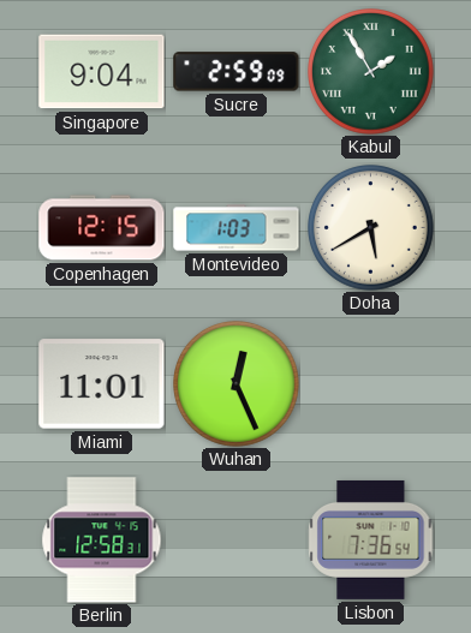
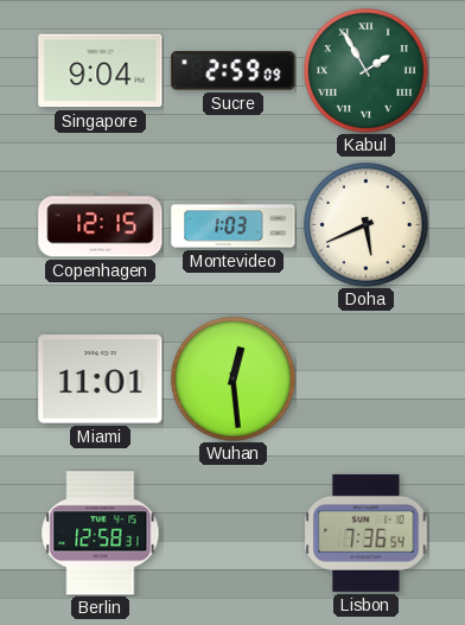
Doha: 5:40 -> 5:41
Wuhan: 12:26 -> 12:29
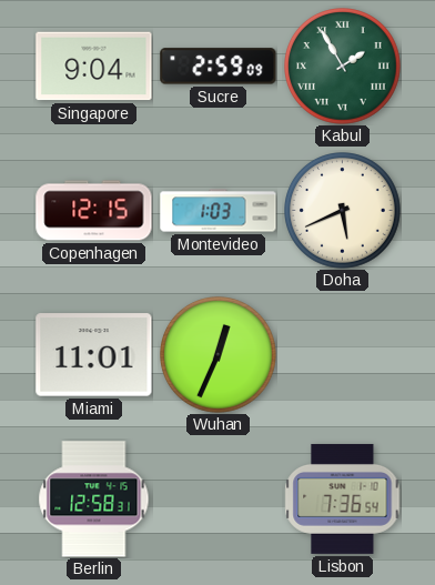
Wuhan: 12:29 -> 12:34
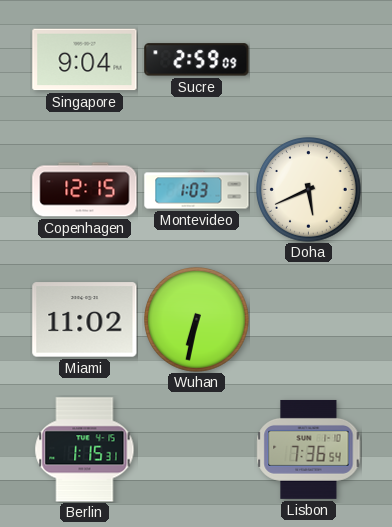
Kabul: 1:55 -> none
Miami: 11:01 -> 11:02
Wuhan: 12:34 -> 6:32
Berlin: 12:58 -> 1:15
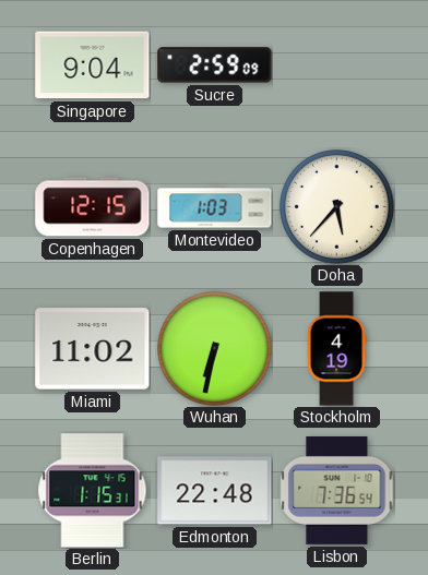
Doha: 5:41 -> 5:37
Stockholm: none -> 4:19
Edmonton: none -> 22:48
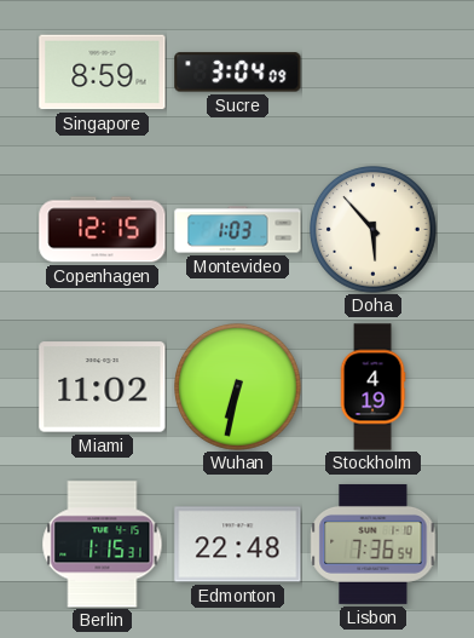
Singapore: 9:04 -> 8:59
Sucre: 2:59 -> 3:04
Doha: 5:37 -> 5:53
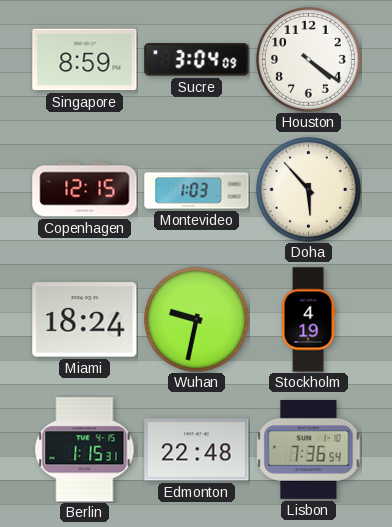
Houston: none -> 4:21
Miami: 11:02 -> 18:24
Wuhan: 6:32 -> 9:32
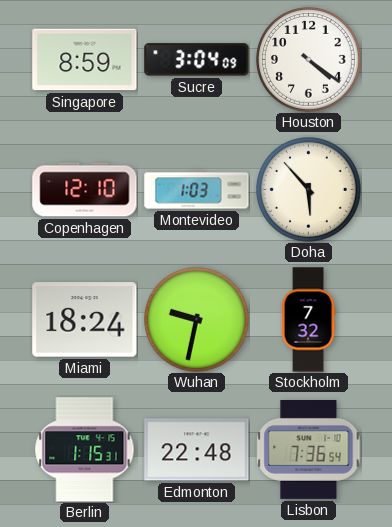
Copenhagen: 12:15 -> 12:10
Stockholm: 4:19 -> 7:32
